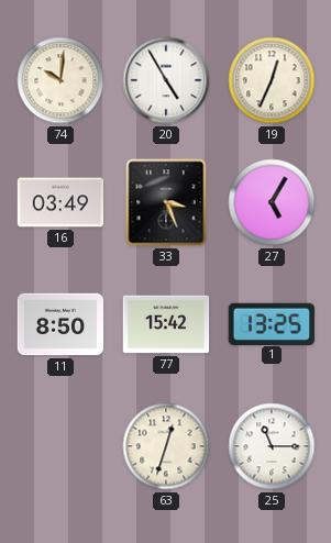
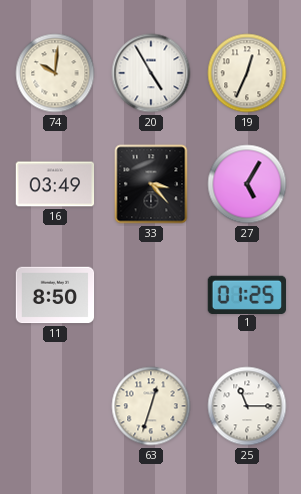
33: 3:26 -> 3:23
77: 15:42 -> none
1: 13:25 -> 01:25
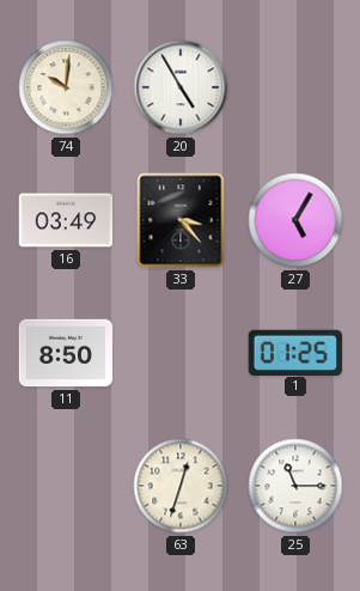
19: 12:34 -> none
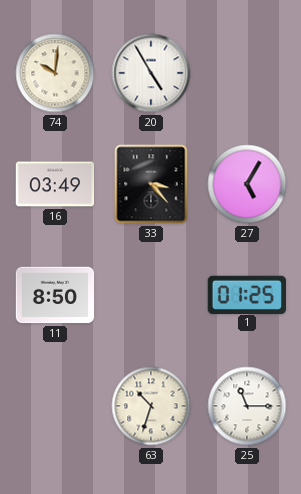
63: 12:33 -> 10:33
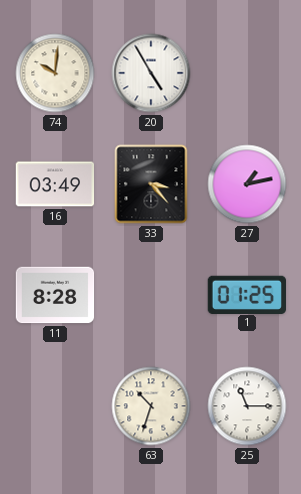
27: 5:05 -> 1:13
11: 8:50 -> 8:28
